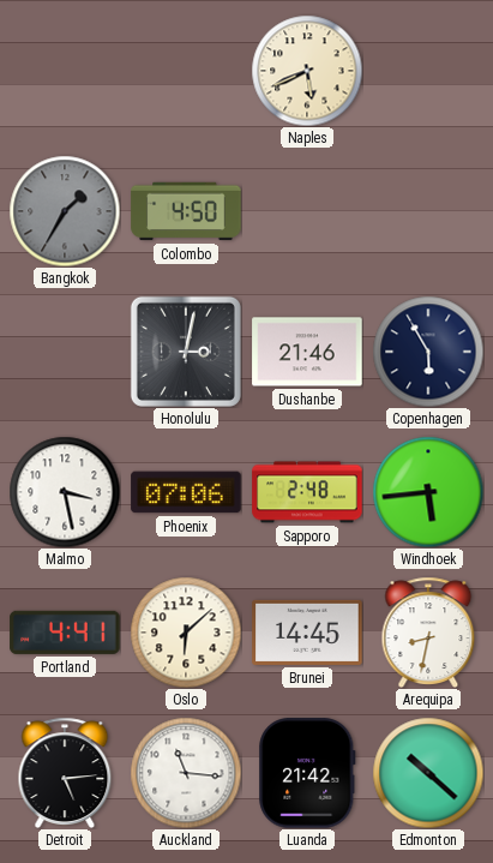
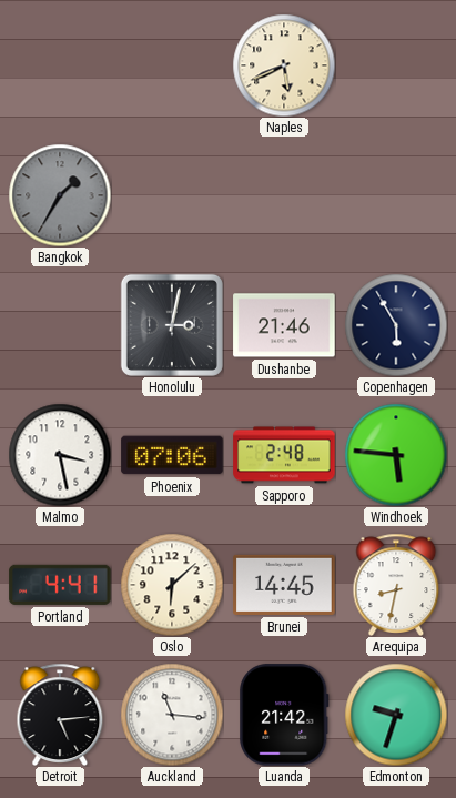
Colombo: 4:50 -> none
Windhoek: 5:44 -> 5:46
Edmonton: 10:22 -> 9:33
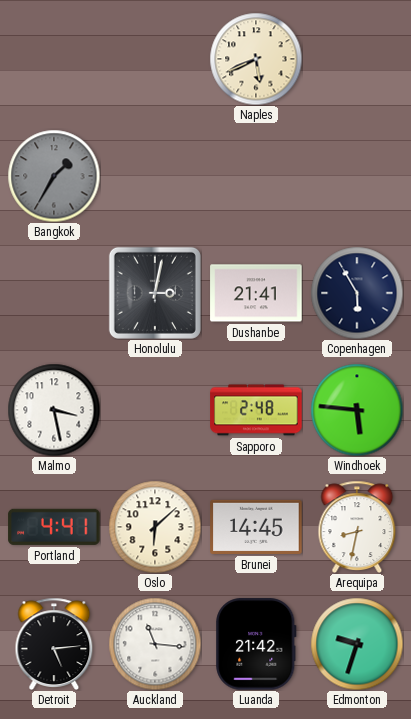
Dushanbe: 21:46 -> 21:41
Phoenix: 07:06 -> none
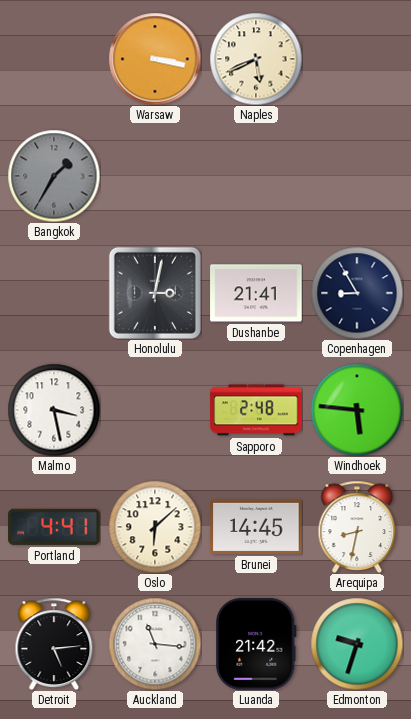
Warsaw: none -> 3:17
Copenhagen: 5:55 -> 8:55
